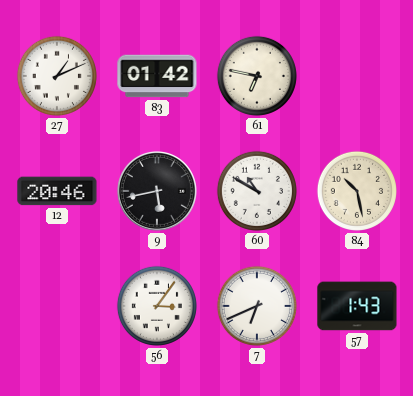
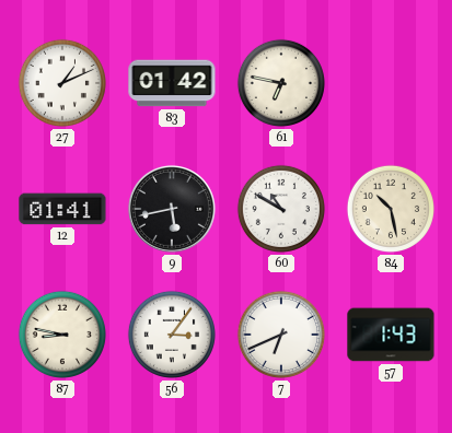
12: 20:46 -> 01:41
87: none -> 8:47
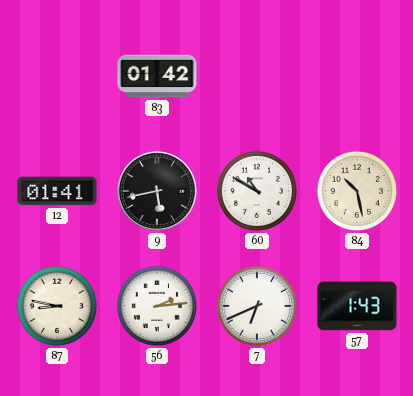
27: 1:11 -> none
61: 6:47 -> none
56: 3:06 -> 2:14
